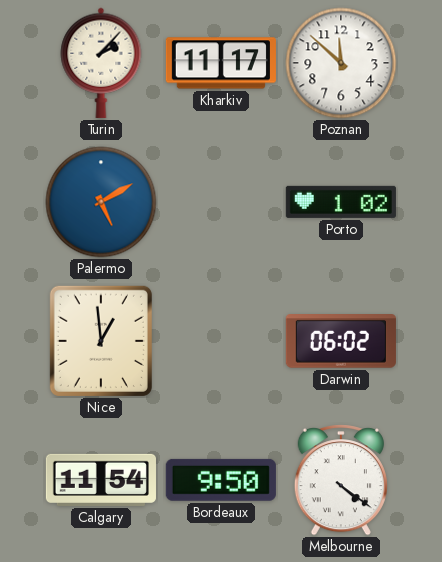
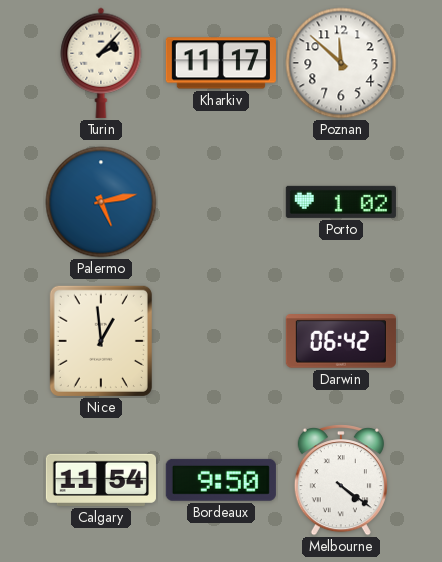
Palermo: 5:10 -> 5:13
Darwin: 06:02 -> 06:42
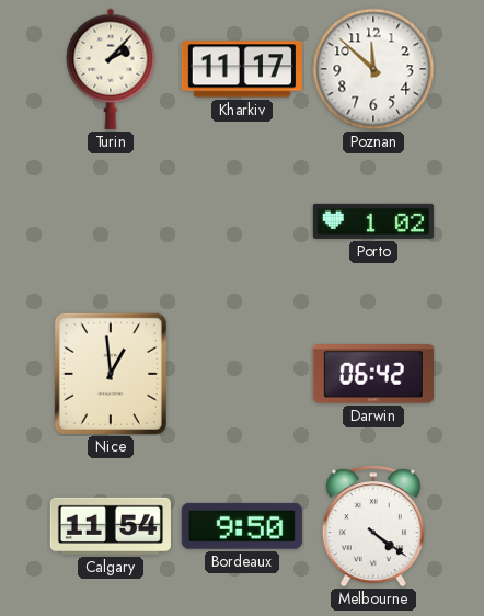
Palermo: 5:13 -> none
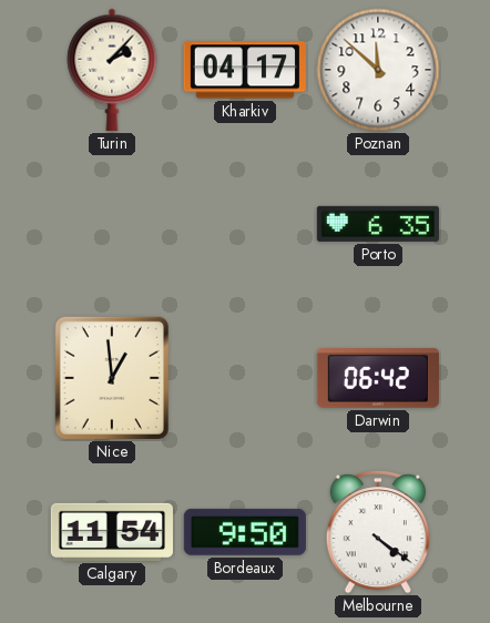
Kharkiv: 11:17 -> 04:17
Porto: 1:02 -> 6:35
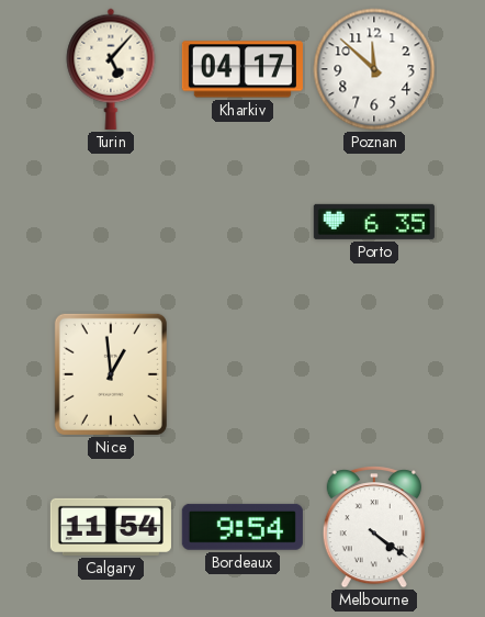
Turin: 2:07 -> 5:07
Darwin: 06:42 -> none
Bordeaux: 9:50 -> 9:54
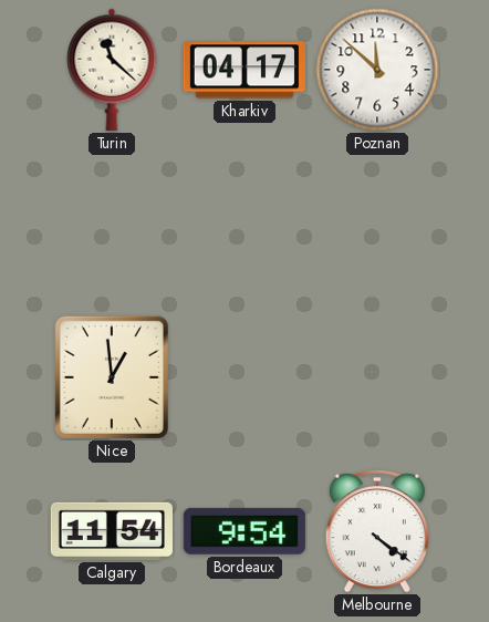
Turin: 5:07 -> 11:22
Porto: 6:35 -> none
